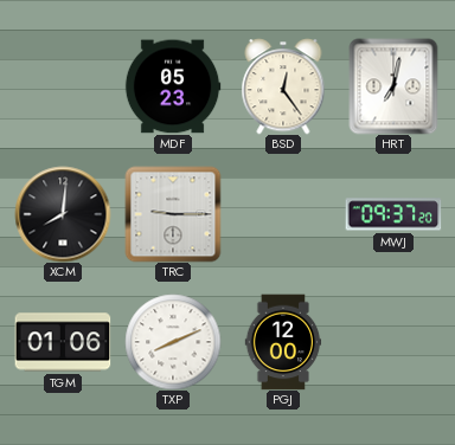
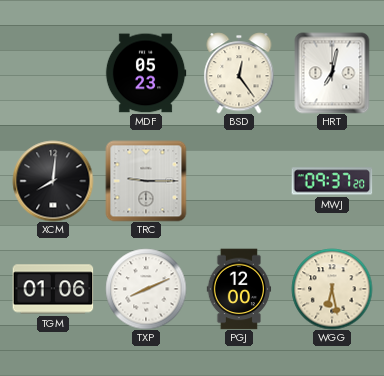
WGG: none -> 6:28
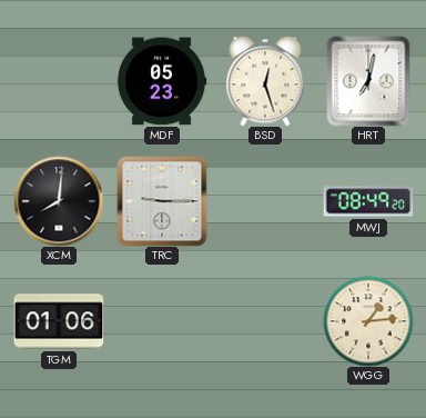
BSD: 12:24 -> 12:27
MWJ: 09:37 -> 08:49
TXP: 8:11 -> none
PGJ: 12:00 -> none
WGG: 6:28 -> 1:14
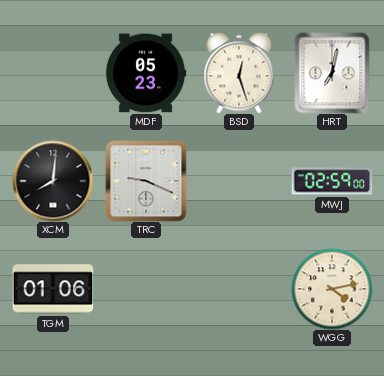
TRC: 9:15 -> 9:19
MWJ: 08:49 -> 02:59
WGG: 1:14 -> 4:13
